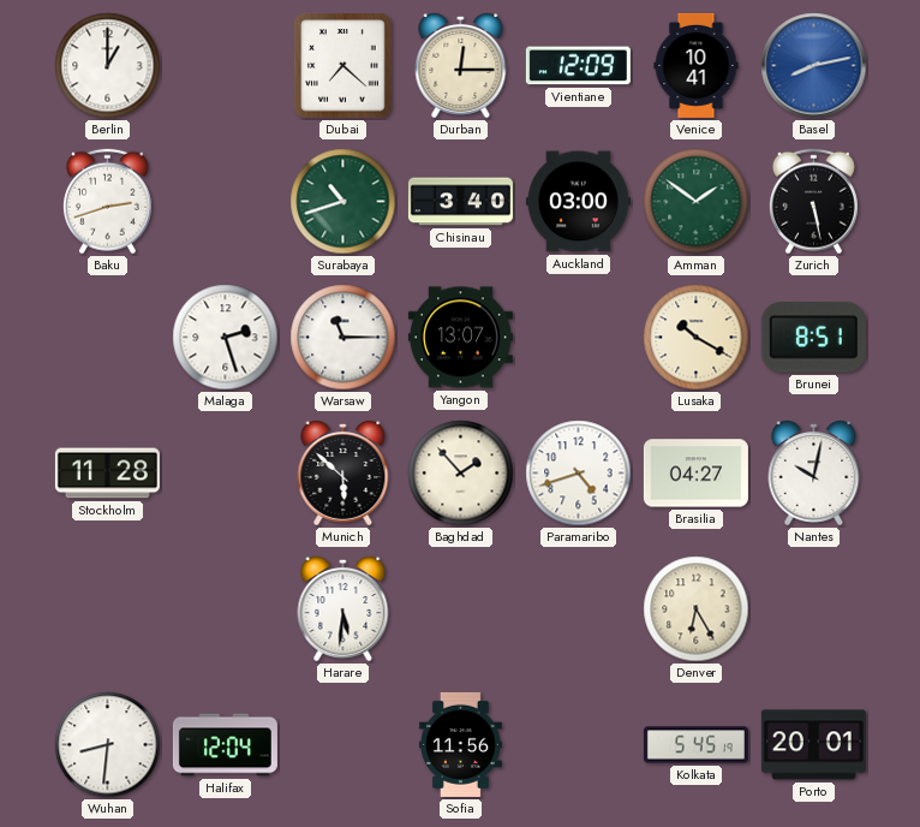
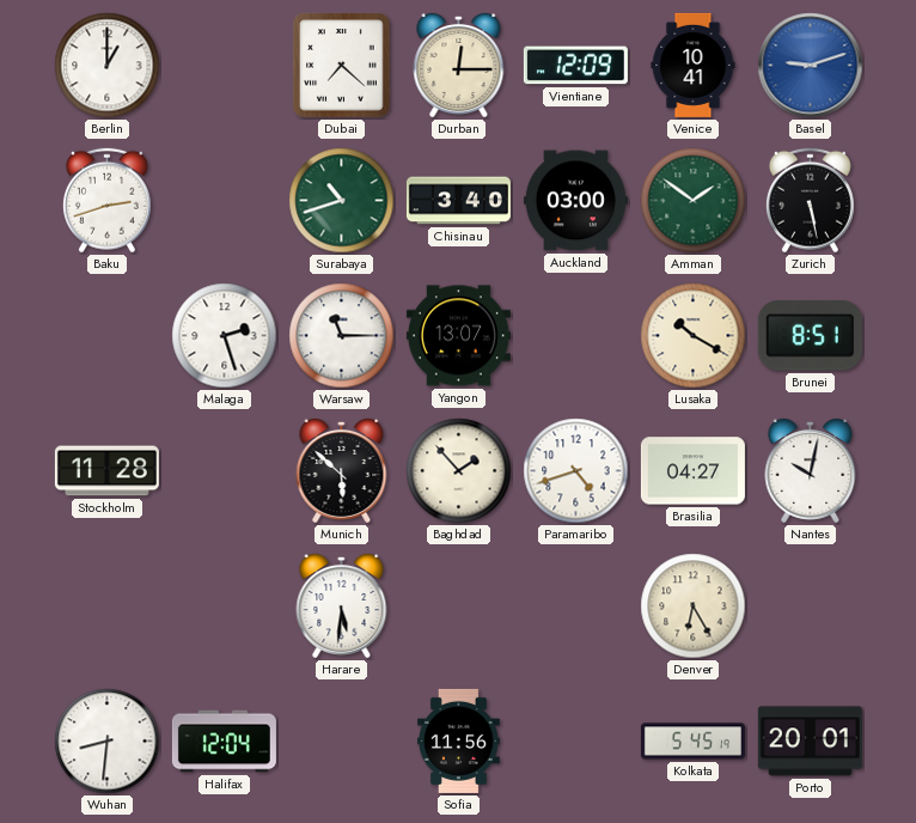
Basel: 8:13 -> 9:12
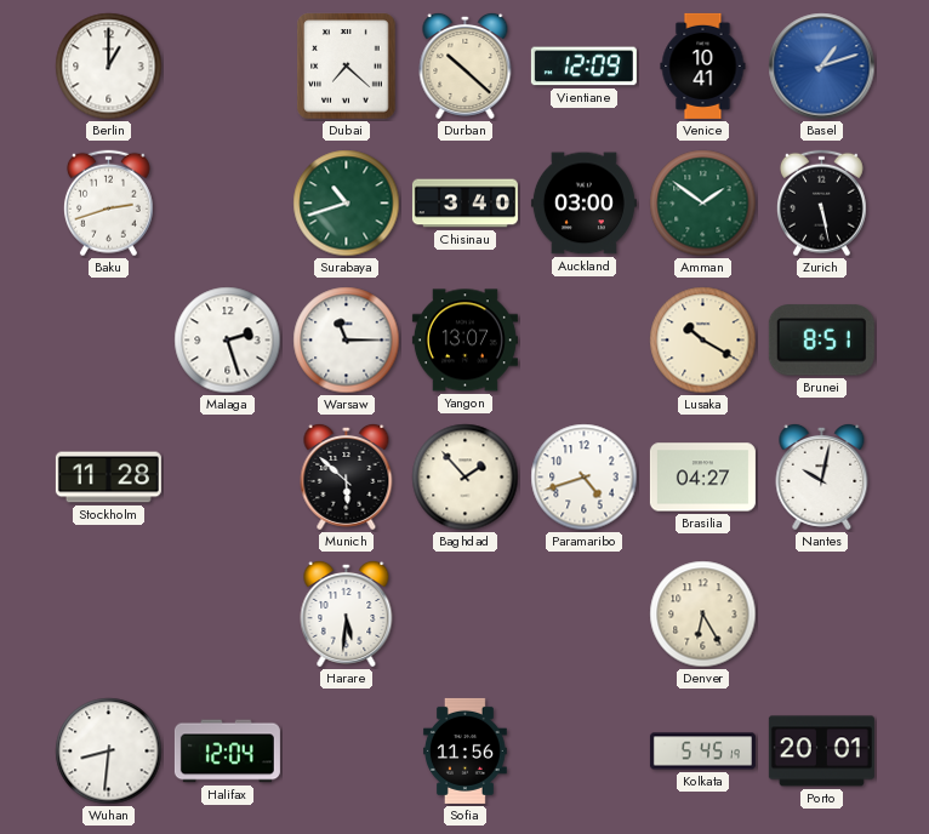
Durban: 12:15 -> 10:22
Basel: 9:12 -> 1:12
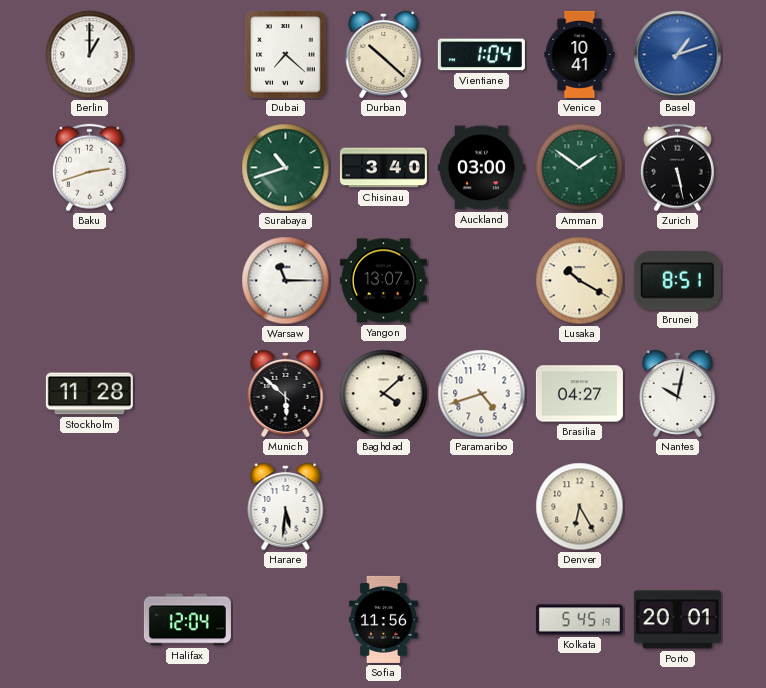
Vientiane: 12:09 -> 1:04
Malaga: 2:27 -> none
Baghdad: 1:53 -> 4:08
Wuhan: 8:31 -> none
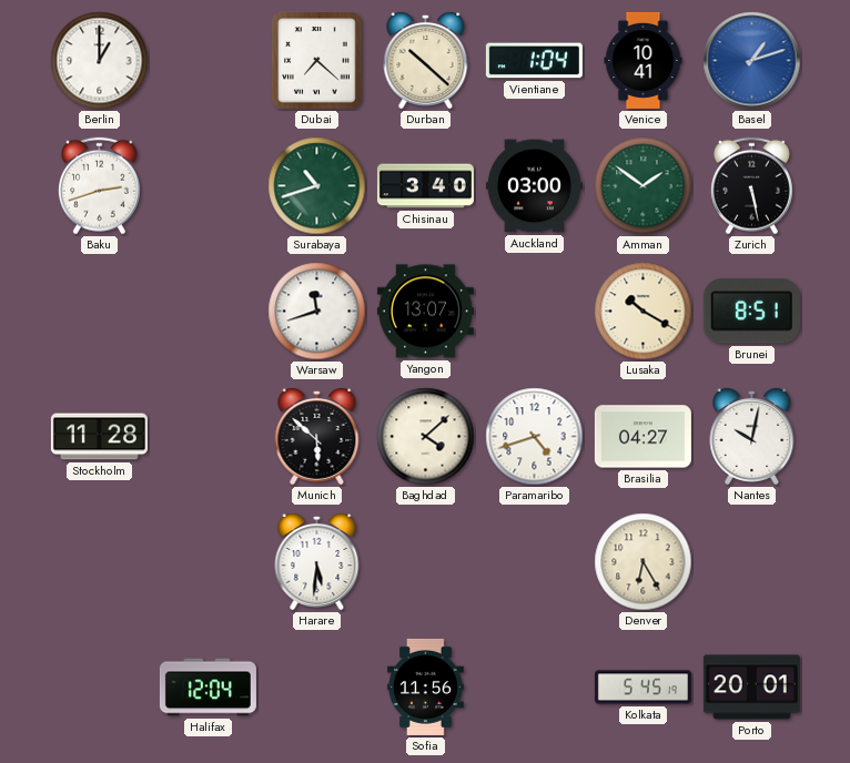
Warsaw: 11:15 -> 11:42
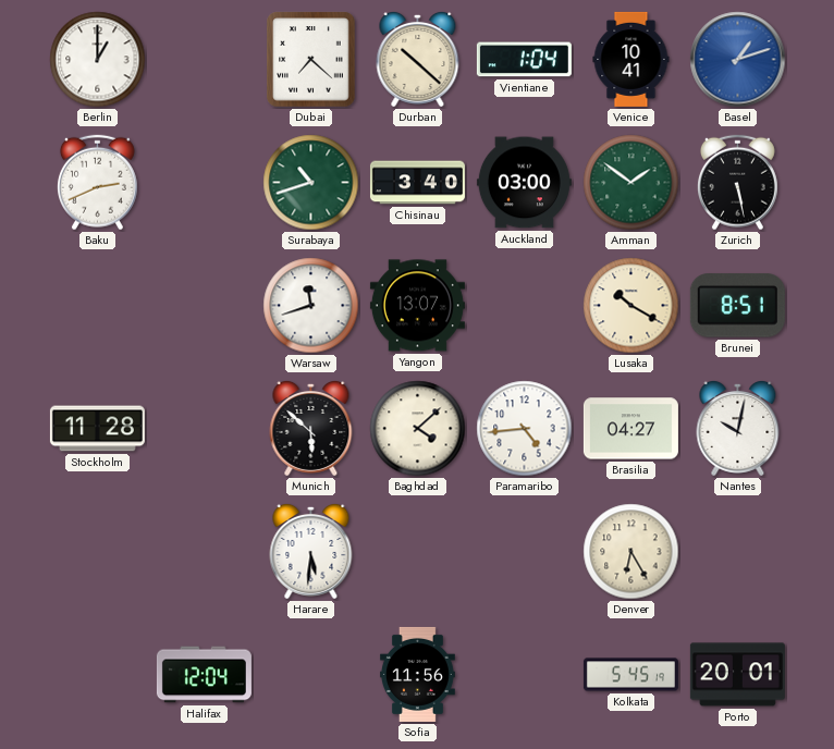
Baku: 2:42 -> 2:41
Paramaribo: 4:42 -> 4:44
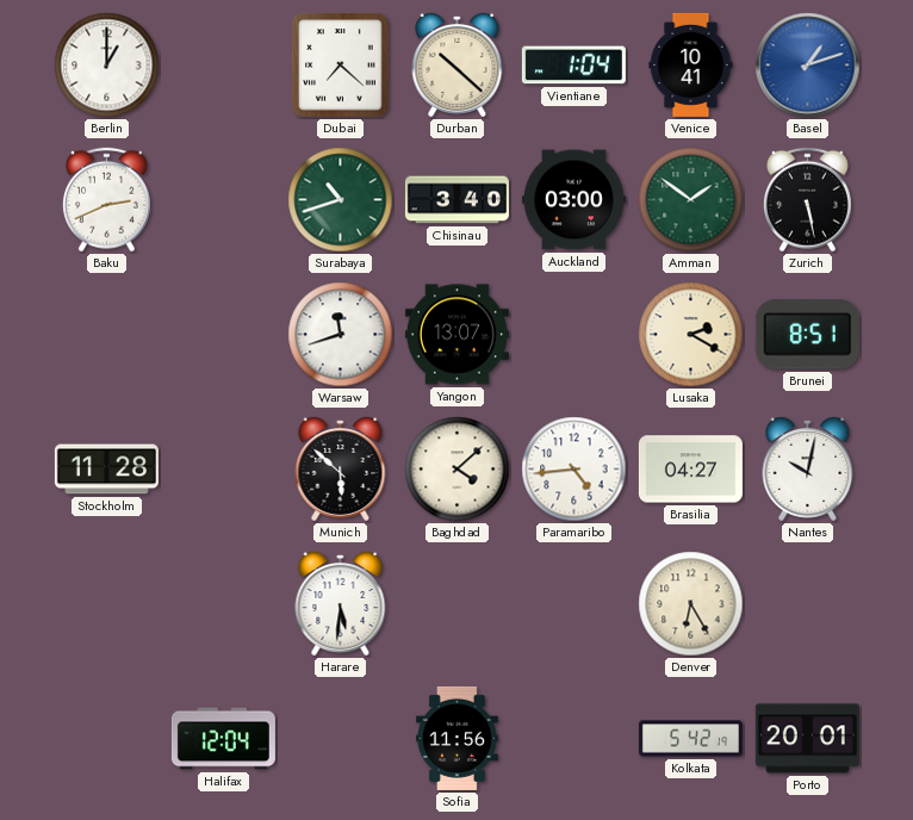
Lusaka: 10:20 -> 2:20
Kolkata: 5:45 -> 5:42
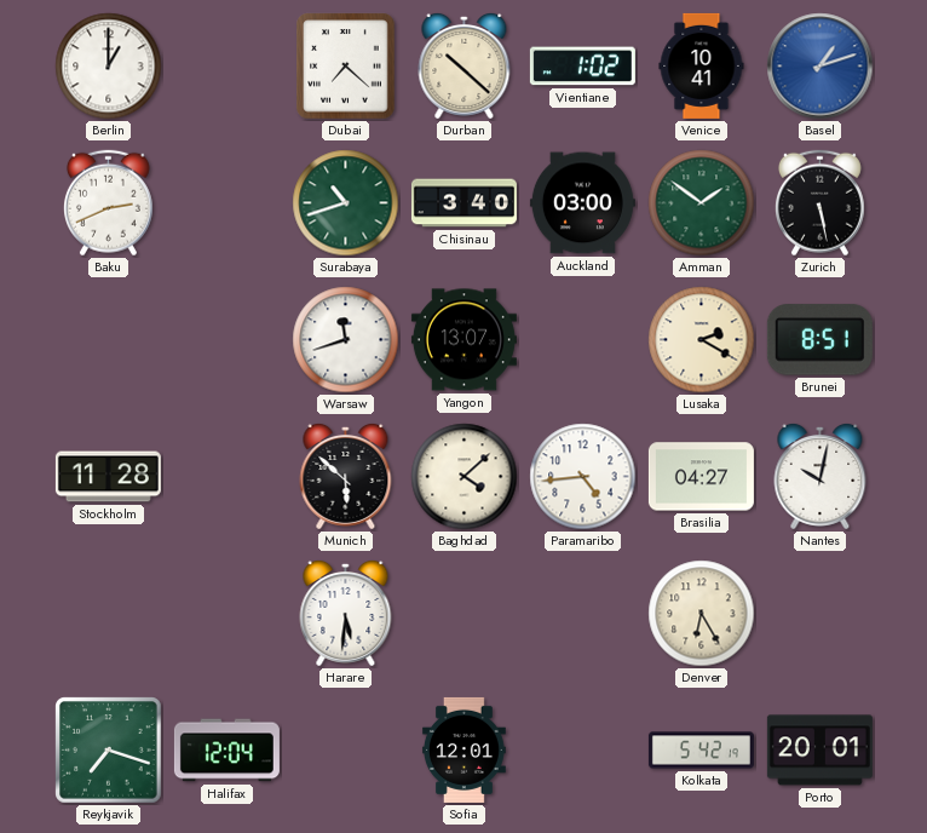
Vientiane: 1:04 -> 1:02
Reykjavik: none -> 7:18
Sofia: 11:56 -> 12:01
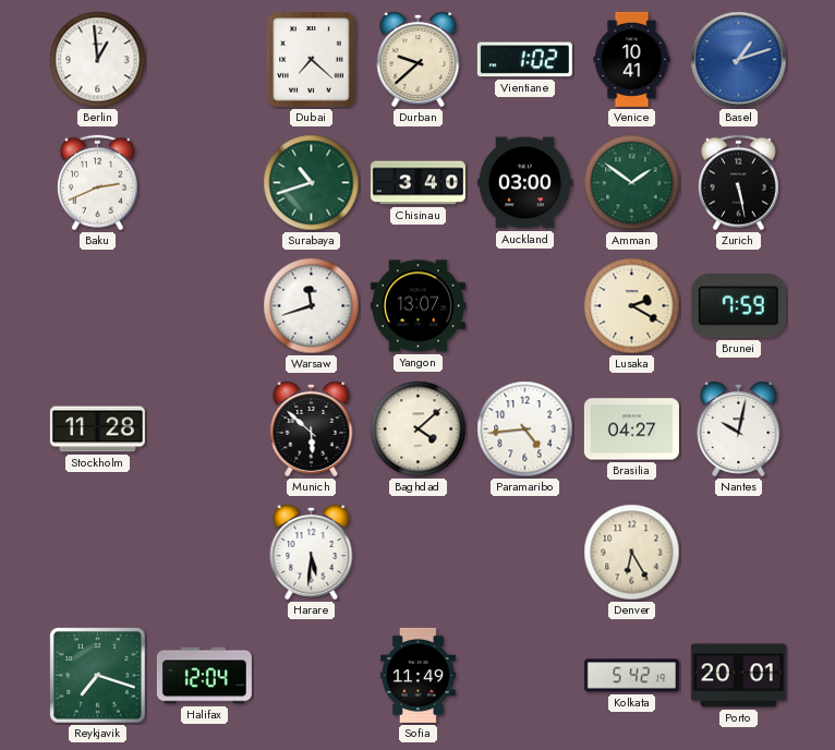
Berlin: 1:00 -> 12:59
Durban: 10:22 -> 9:38
Brunei: 8:51 -> 7:59
Sofia: 12:01 -> 11:49
